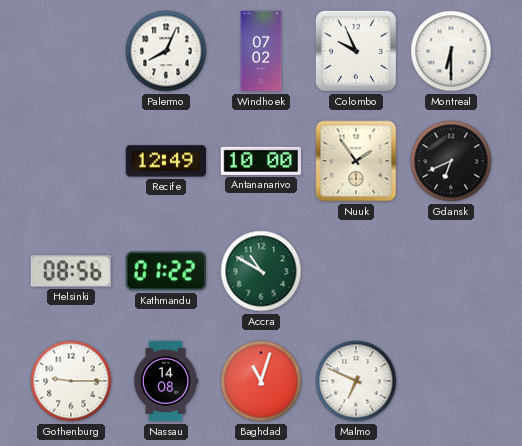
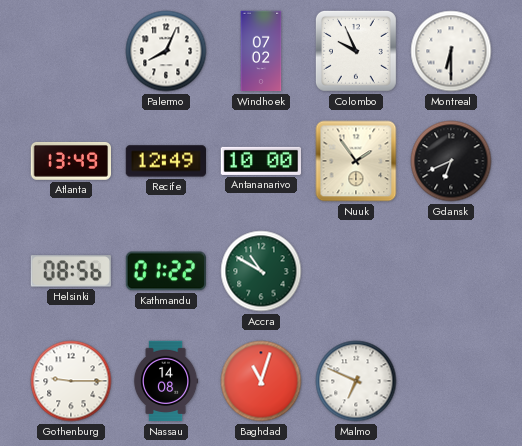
Atlanta: none -> 13:49
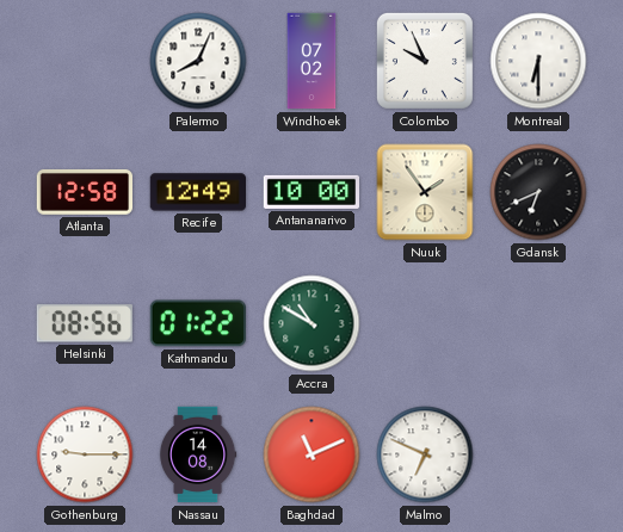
Atlanta: 13:49 -> 12:58
Baghdad: 11:03 -> 11:11
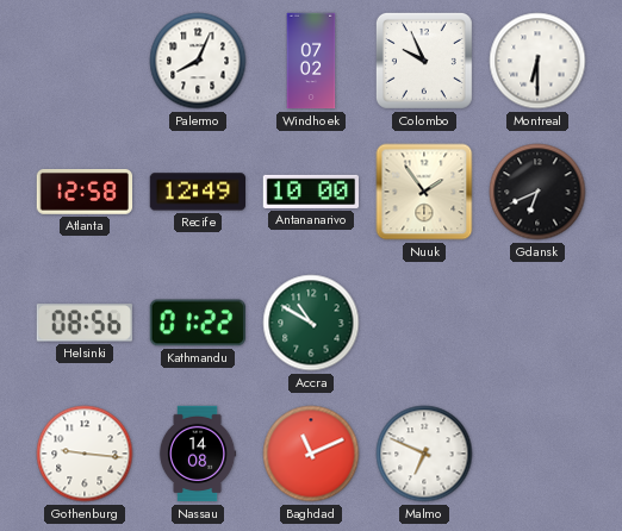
Gothenburg: 9:15 -> 9:16
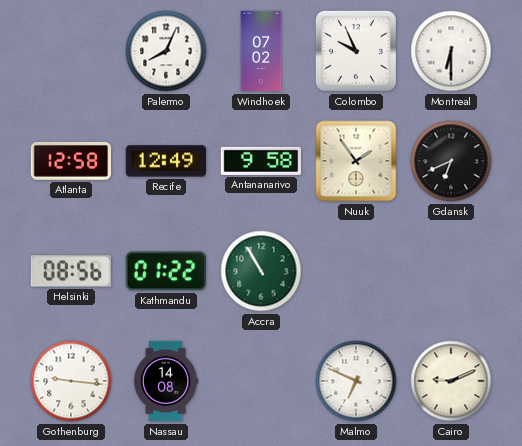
Antananarivo: 10:00 -> 9:58
Accra: 10:50 -> 10:55
Baghdad: 11:11 -> none
Cairo: none -> 9:11
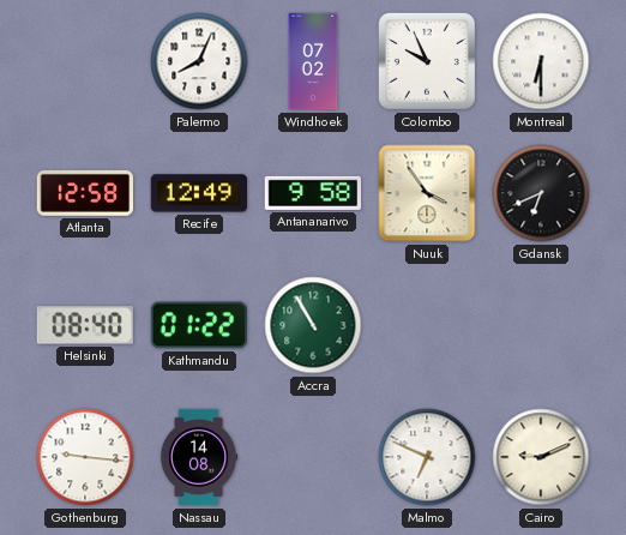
Nuuk: 1:54 -> 3:54
Helsinki: 08:56 -> 08:40
